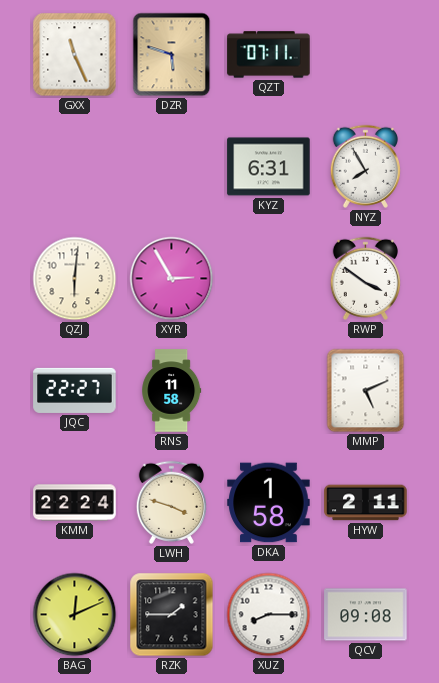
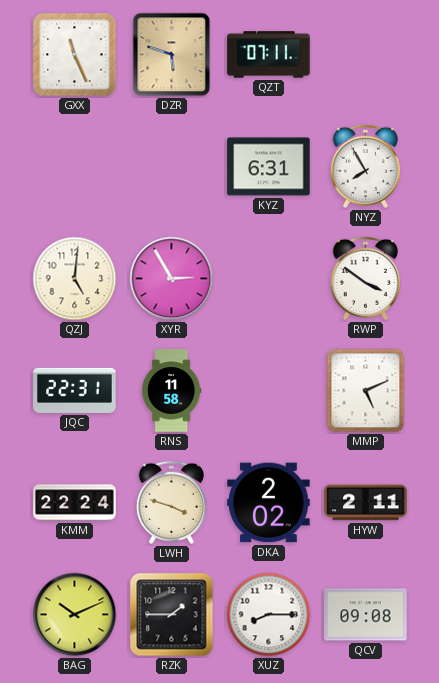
QZJ: 6:01 -> 5:01
JQC: 22:27 -> 22:31
DKA: 1:58 -> 2:02
BAG: 12:11 -> 10:11
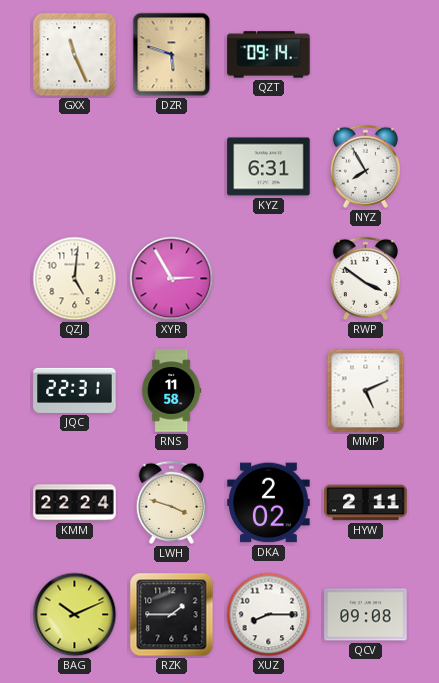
QZT: 07:11 -> 09:14
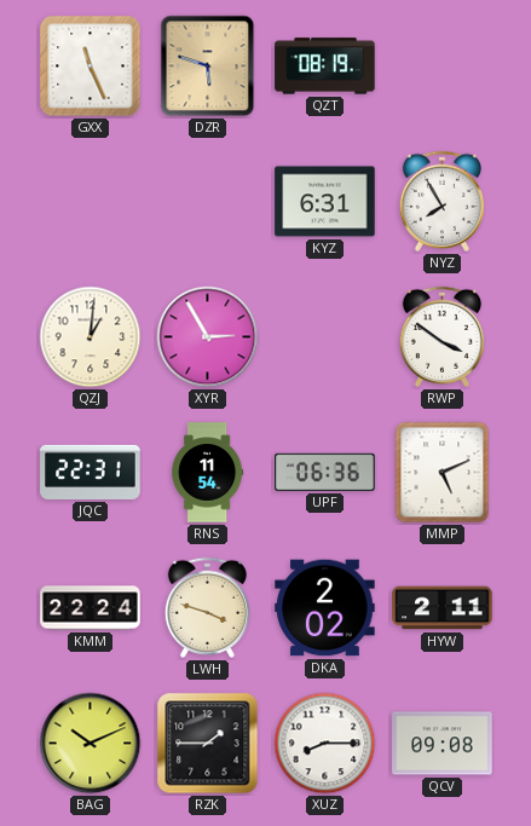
QZT: 09:14 -> 08:19
QZJ: 5:01 -> 1:01
RNS: 11:58 -> 11:54
UPF: none -> 06:36
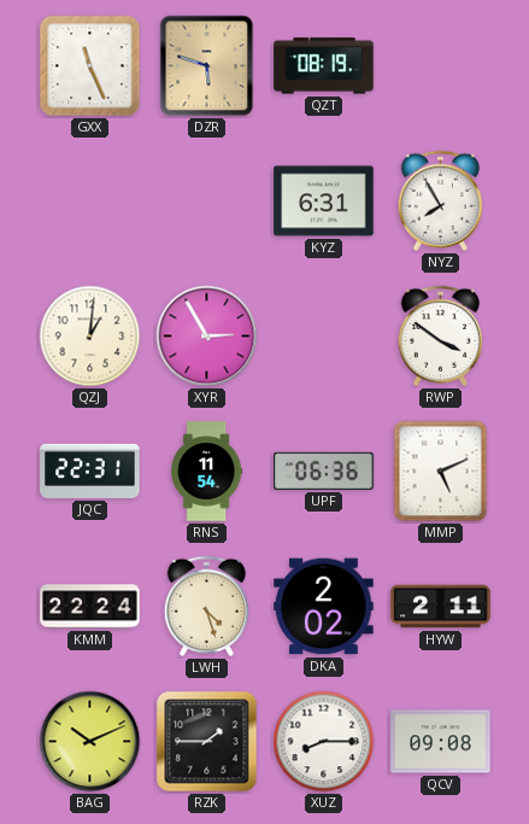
LWH: 3:48 -> 4:27
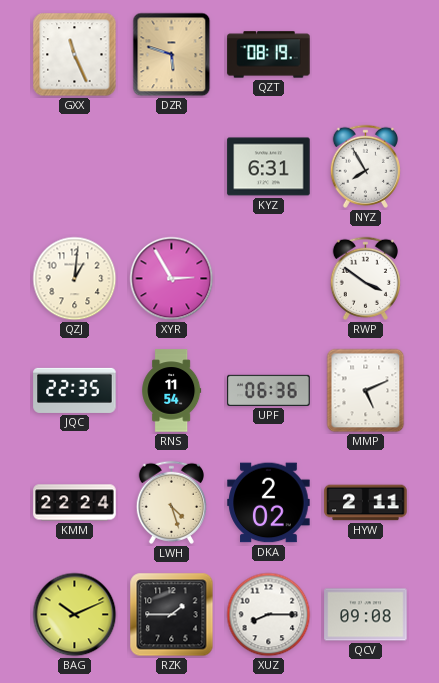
JQC: 22:31 -> 22:35
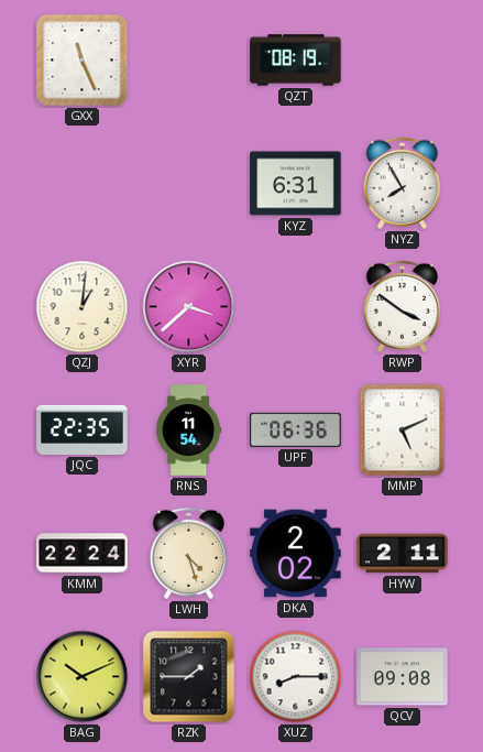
DZR: 5:48 -> none
XYR: 2:55 -> 3:38
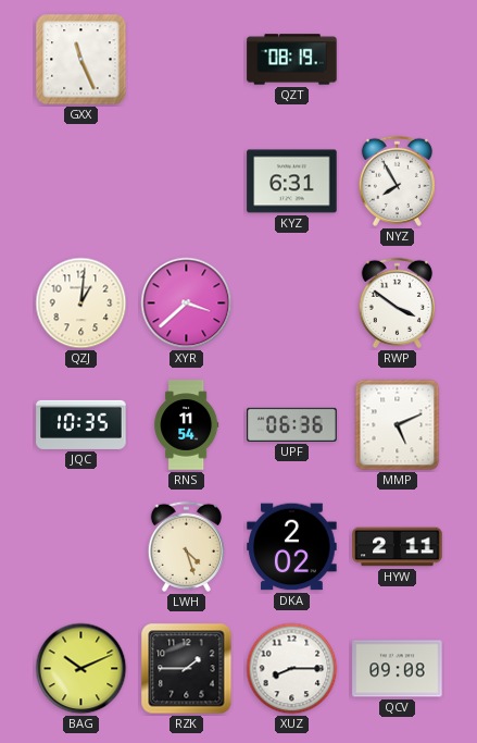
JQC: 22:35 -> 10:35
KMM: 22:24 -> none
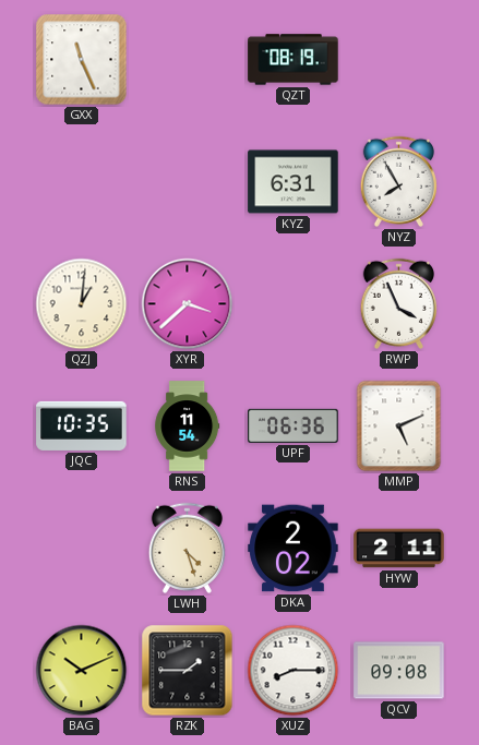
RWP: 3:51 -> 3:56
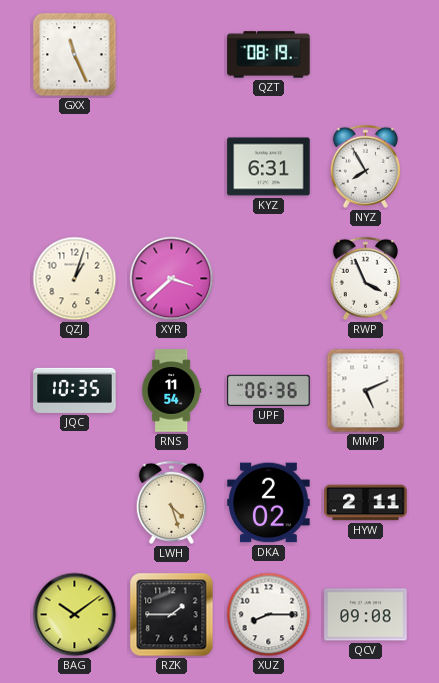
QZJ: 1:01 -> 1:03
BAG: 10:11 -> 10:09
